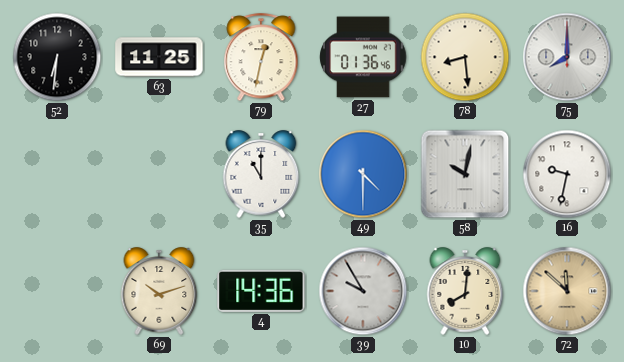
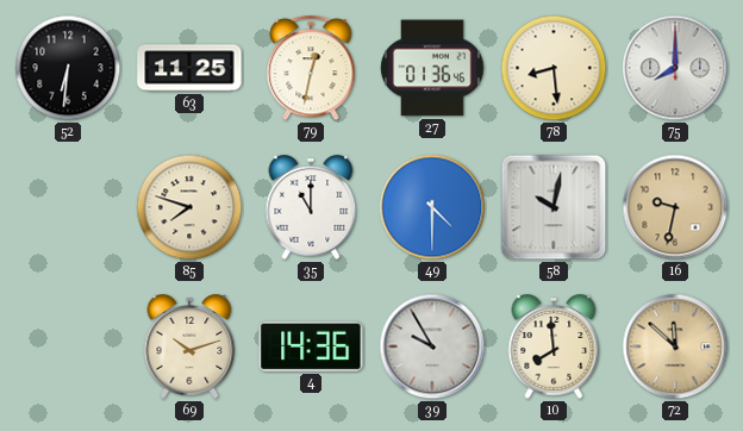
85: none -> 7:48
16 dial: white -> champagne
10: 8:01 -> 7:59
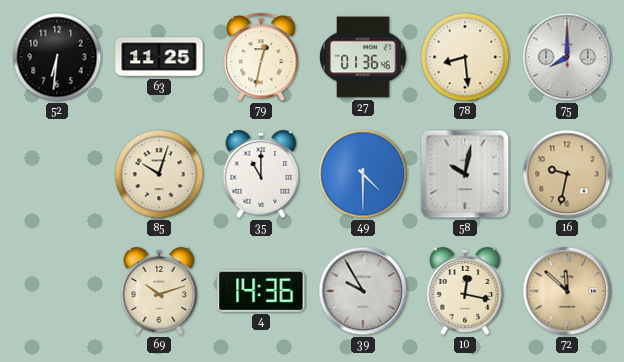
85: 7:48 -> 10:03
10: 7:59 -> 12:17
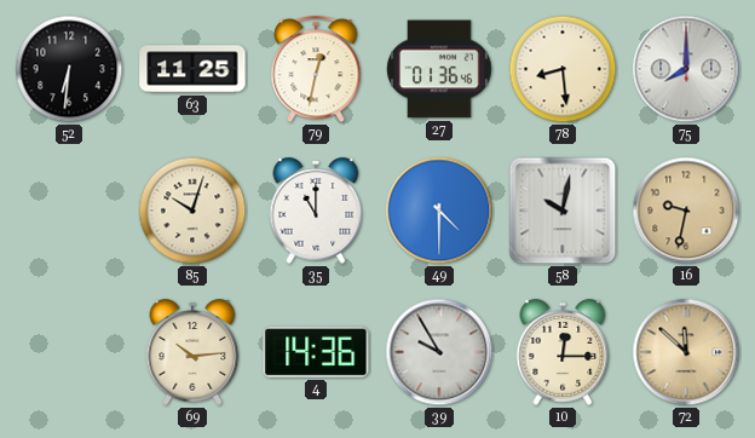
69: 10:12 -> 10:14
10: 12:17 -> 12:15
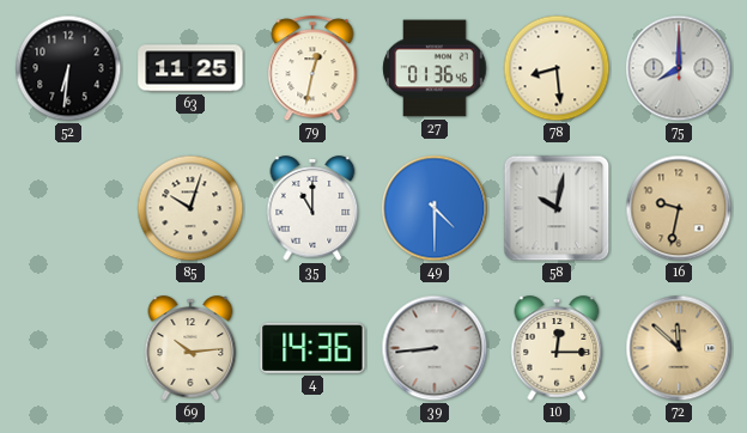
39: 9:55 -> 8:44
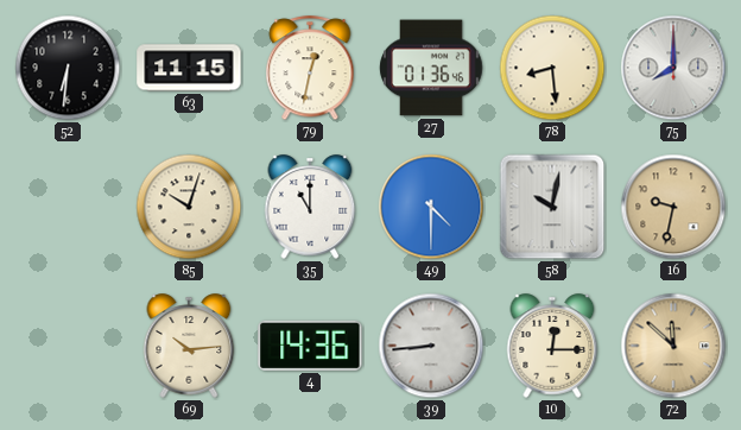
63: 11:25 -> 11:15
